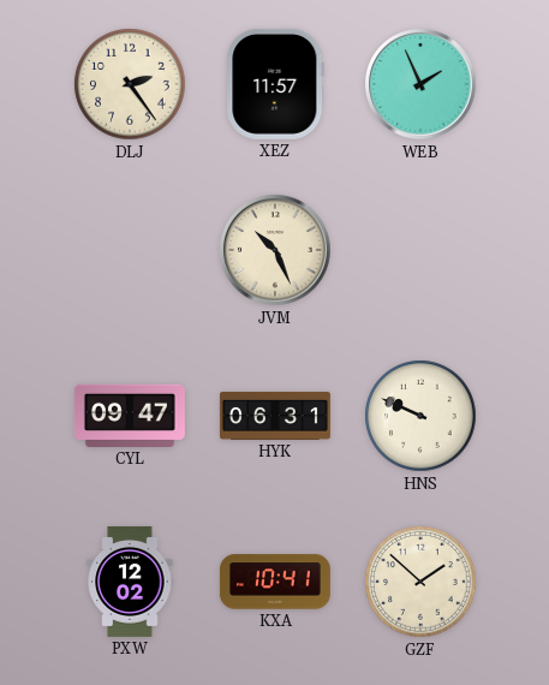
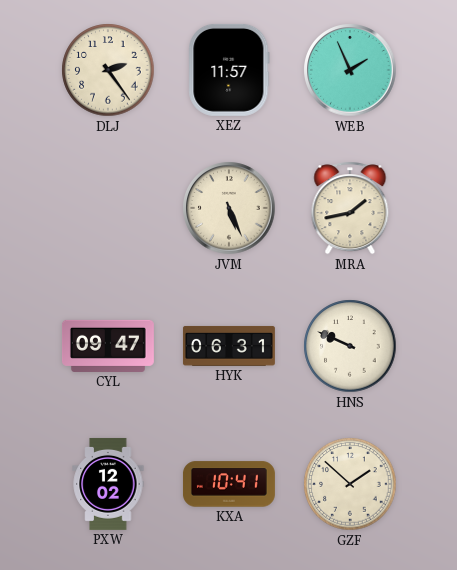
JVM: 10:26 -> 5:26
MRA: none -> 1:43
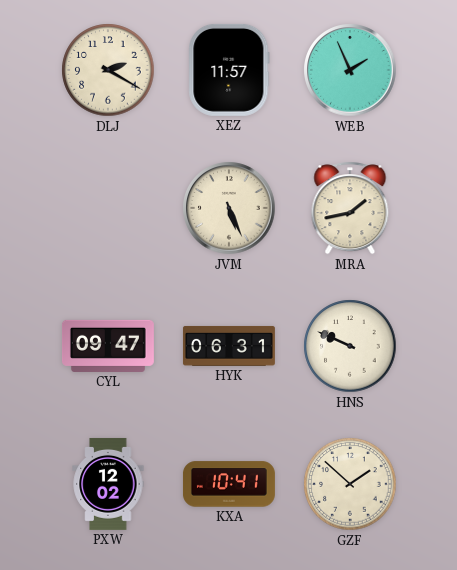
DLJ: 2:24 -> 2:20
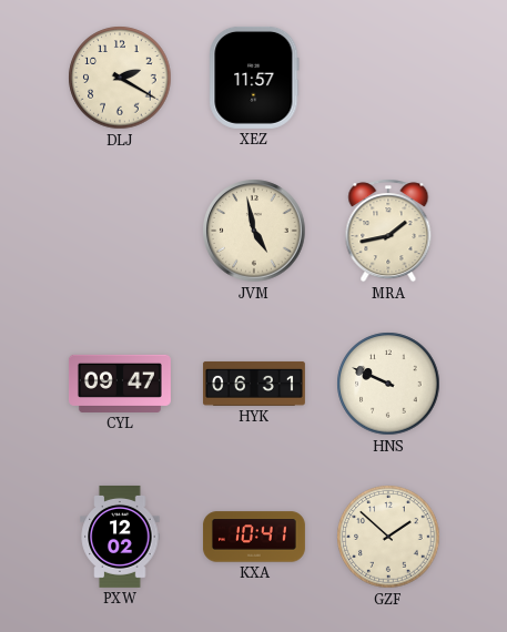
WEB: 1:56 -> none
JVM: 5:26 -> 4:58
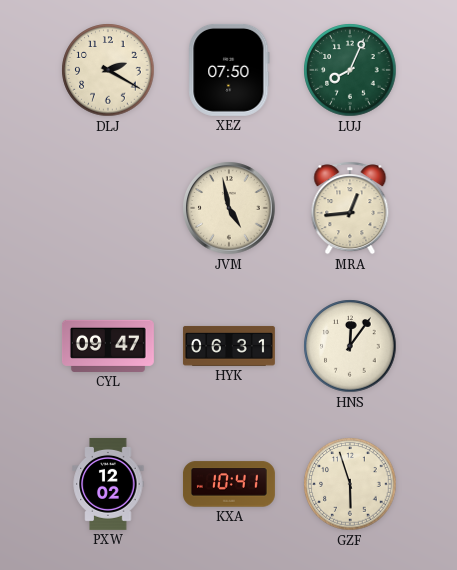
XEZ: 11:57 -> 07:50
LUJ: none -> 8:04
MRA: 1:43 -> 12:44
HNS: 9:49 -> 12:06
GZF: 1:52 -> 5:57
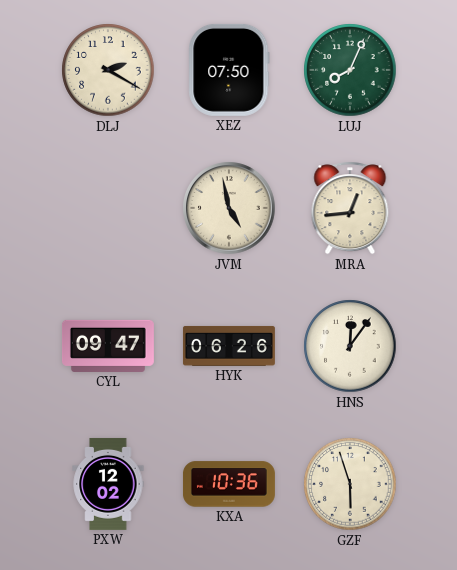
HYK: 06:31 -> 06:26
KXA: 10:41 -> 10:36
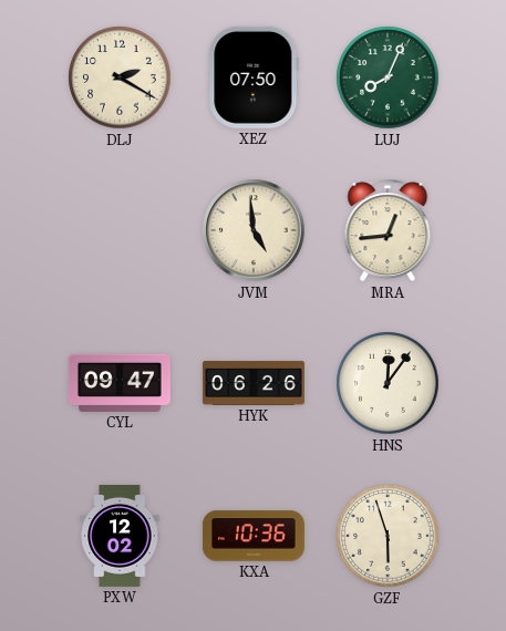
JVM: 4:58 -> 4:59
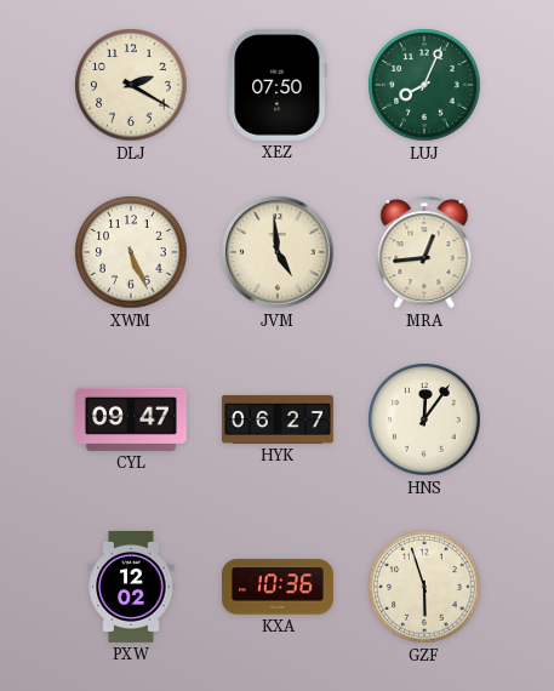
XWM: none -> 5:26
HYK: 06:26 -> 06:27
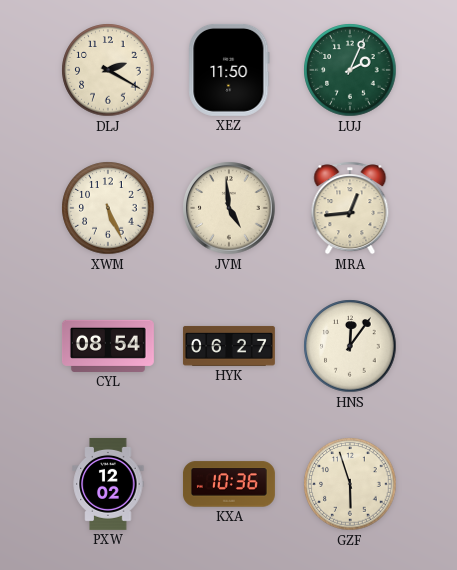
XEZ: 07:50 -> 11:50
LUJ: 8:04 -> 2:04
CYL: 09:47 -> 08:54
